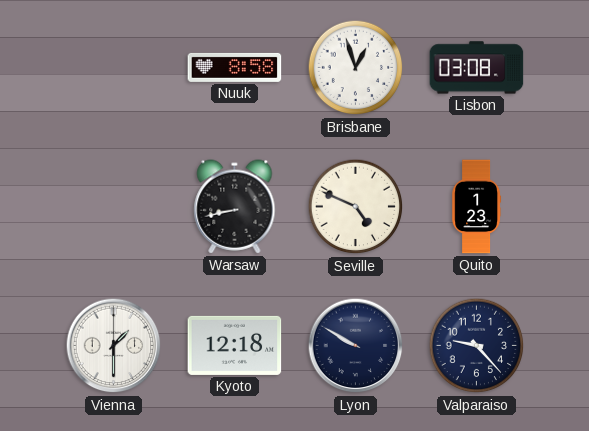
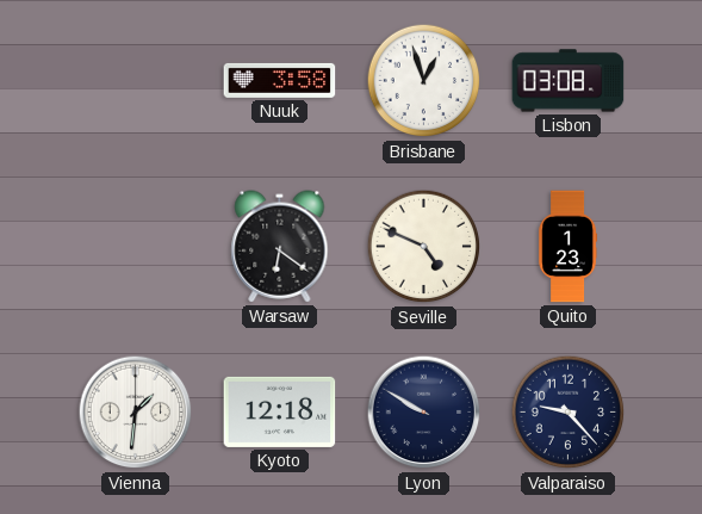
Nuuk: 8:58 -> 3:58
Warsaw: 8:43 -> 6:21
Vienna: 1:30 -> 1:31
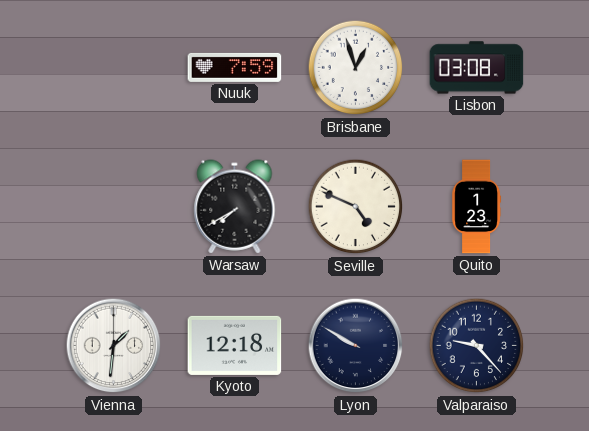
Nuuk: 3:58 -> 7:59
Warsaw: 6:21 -> 7:40
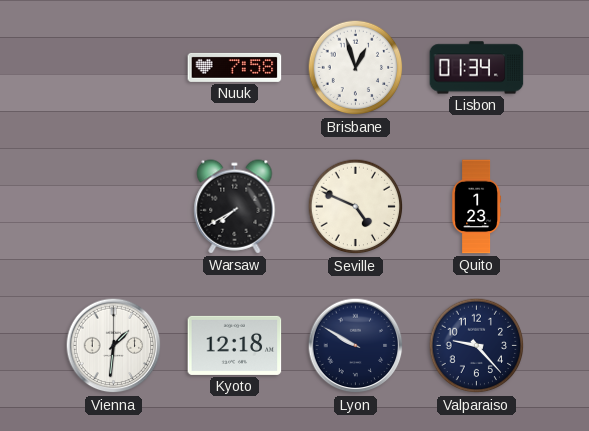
Nuuk: 7:59 -> 7:58
Lisbon: 03:08 -> 01:34
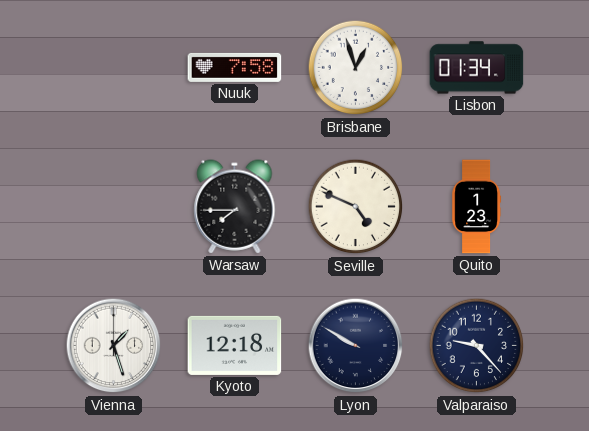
Warsaw: 7:40 -> 7:45
Vienna: 1:31 -> 1:27
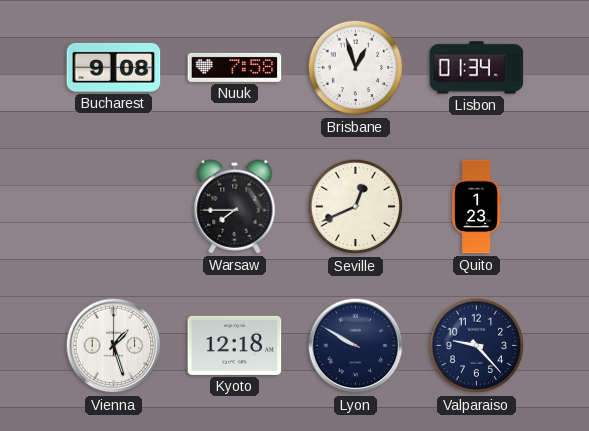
Bucharest: none -> 9:08
Seville: 4:49 -> 12:41
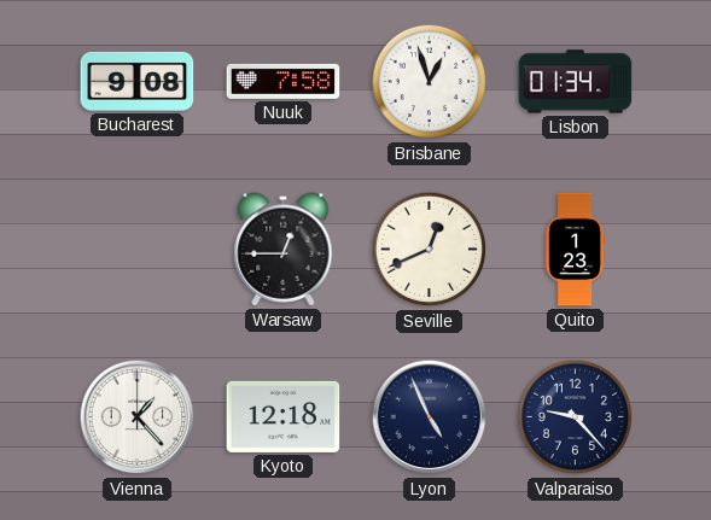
Warsaw: 7:45 -> 12:45
Vienna: 1:27 -> 1:23
Lyon: 9:50 -> 4:56
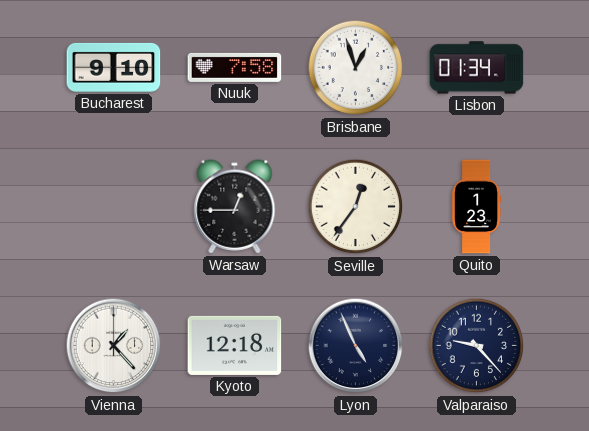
Bucharest: 9:08 -> 9:10
Seville: 12:41 -> 12:36
